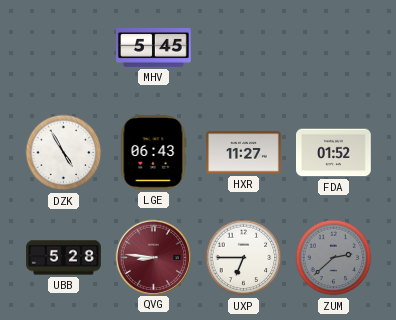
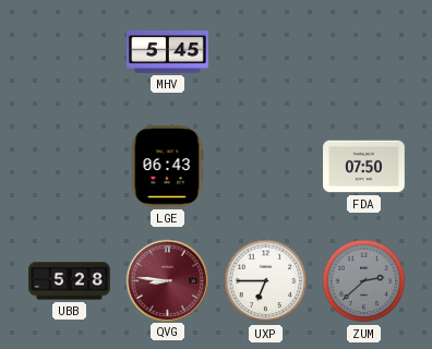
DZK: 4:55 -> none
HXR: 11:27 -> none
FDA: 01:52 -> 07:50
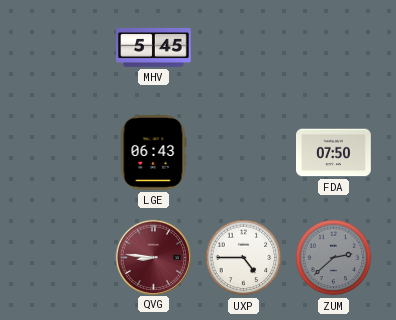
UBB: 5:28 -> none
UXP: 6:45 -> 4:45
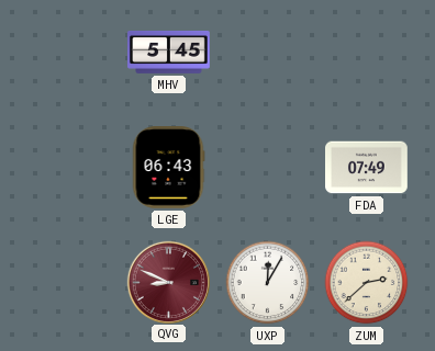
FDA: 07:50 -> 07:49
QVG: 8:46 -> 8:49
UXP: 4:45 -> 12:05
ZUM dial: grey -> cream
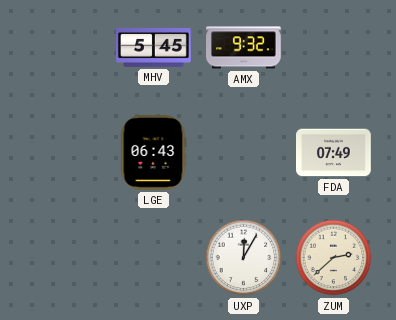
AMX: none -> 9:32
QVG: 8:49 -> none
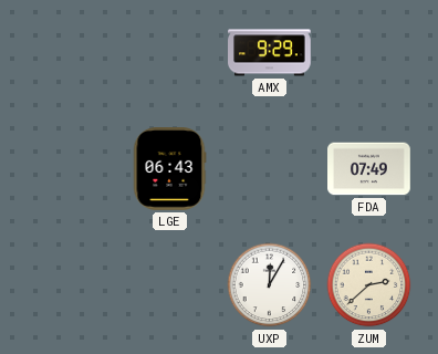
MHV: 5:45 -> none
AMX: 9:32 -> 9:29
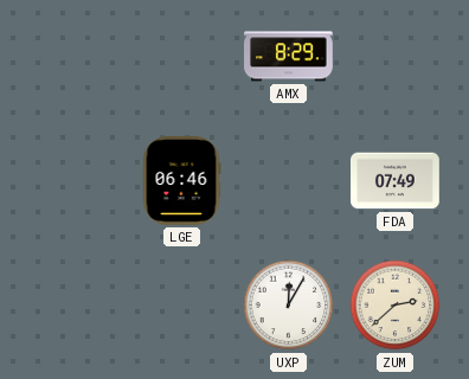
AMX: 9:29 -> 8:29
LGE: 06:43 -> 06:46
